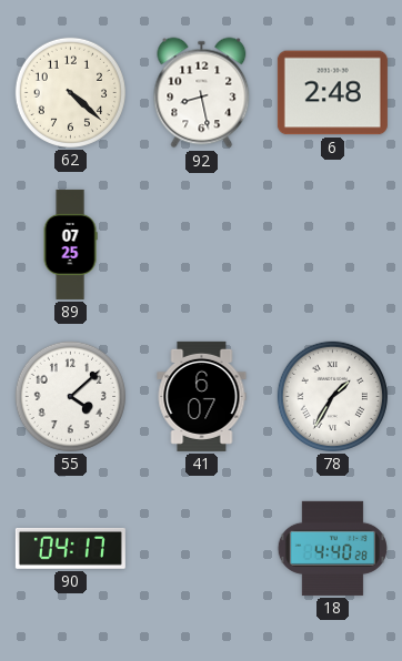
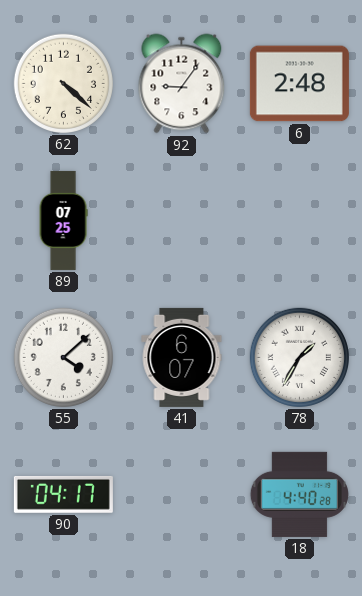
92: 8:28 -> 9:06
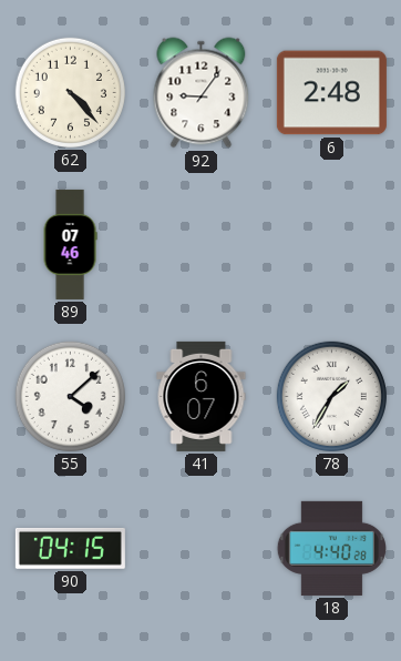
62: 4:22 -> 4:23
89: 07:25 -> 07:46
90: 04:17 -> 04:15
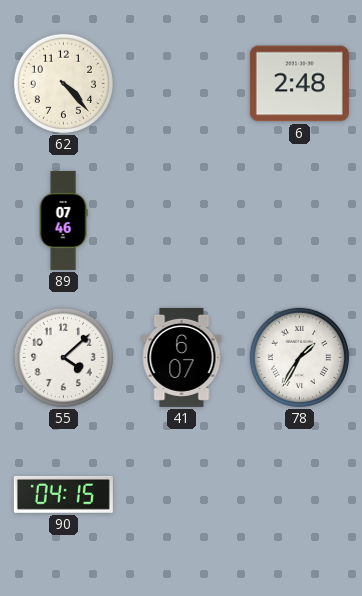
92: 9:06 -> none
18: 4:40 -> none
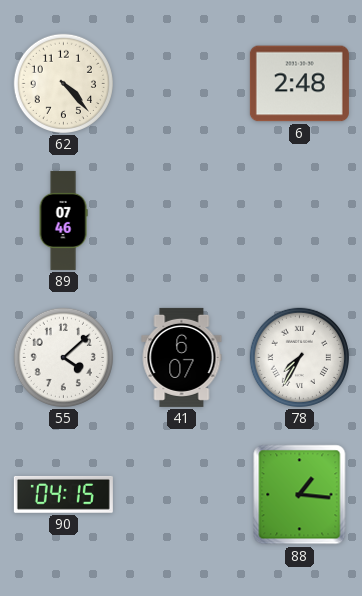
78: 1:35 -> 7:35
88: none -> 1:16
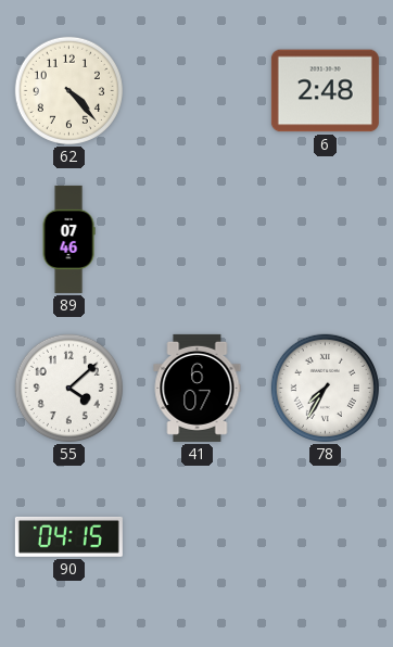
88: 1:16 -> none
